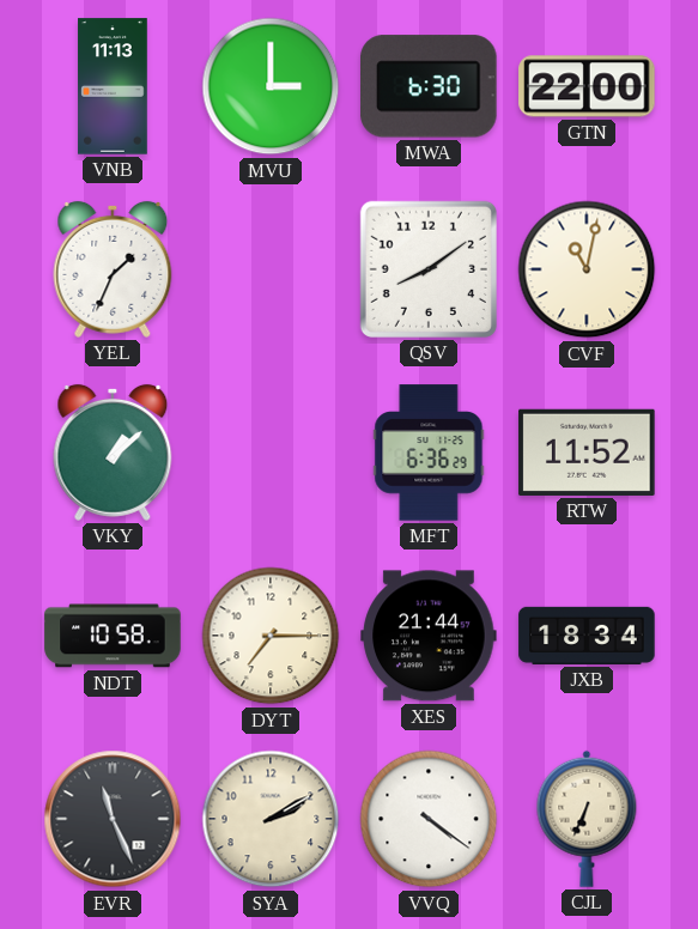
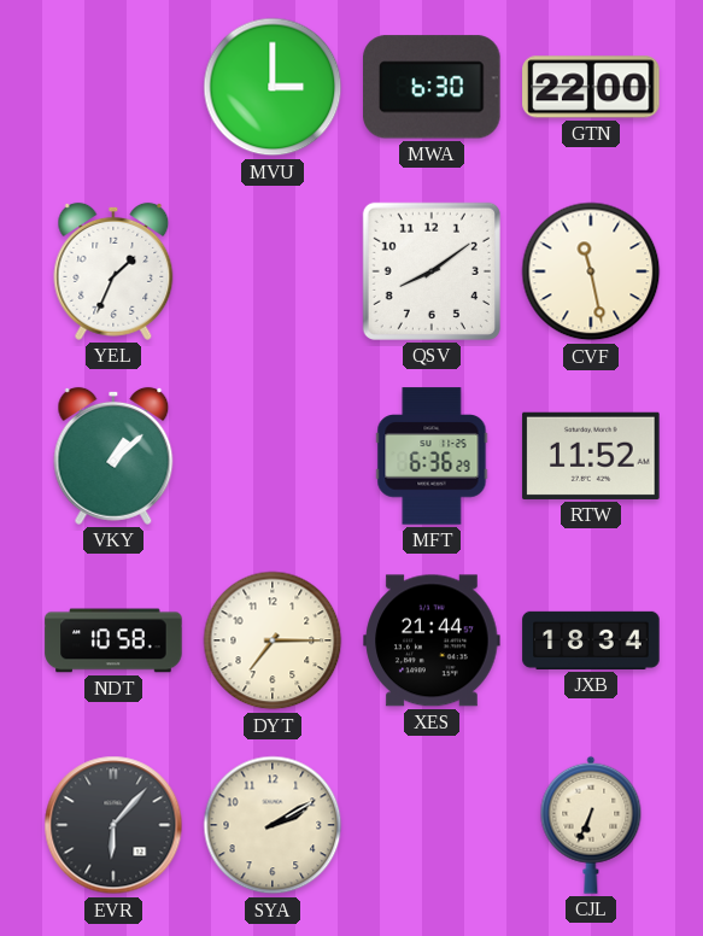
VNB: 11:13 -> none
CVF: 11:02 -> 11:28
EVR: 11:26 -> 6:07
VVQ: 4:21 -> none
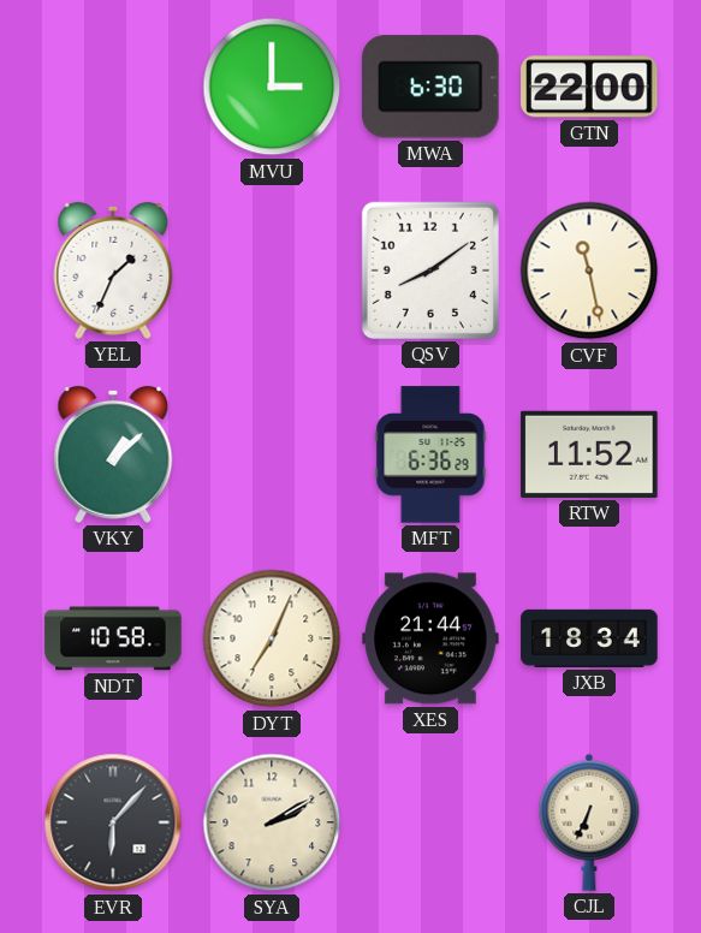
DYT: 7:15 -> 7:04
